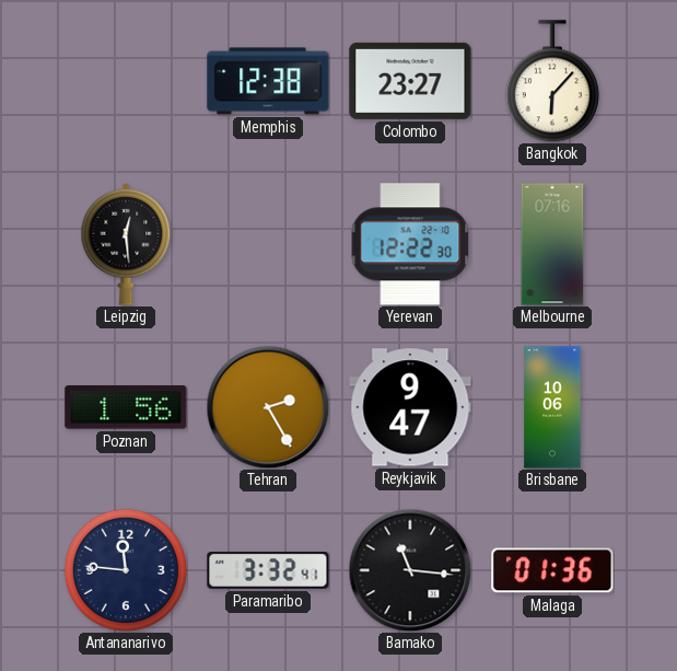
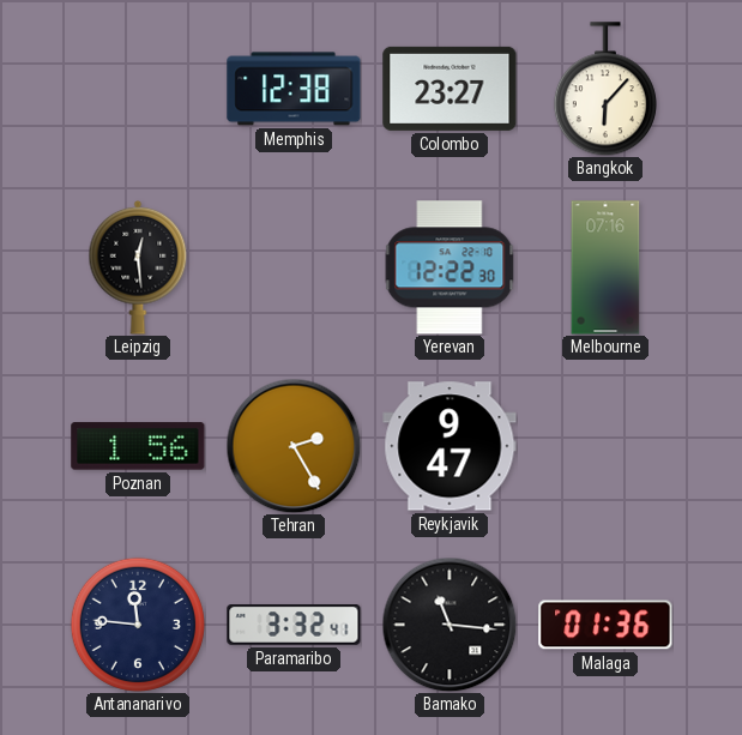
Brisbane: 10:06 -> none
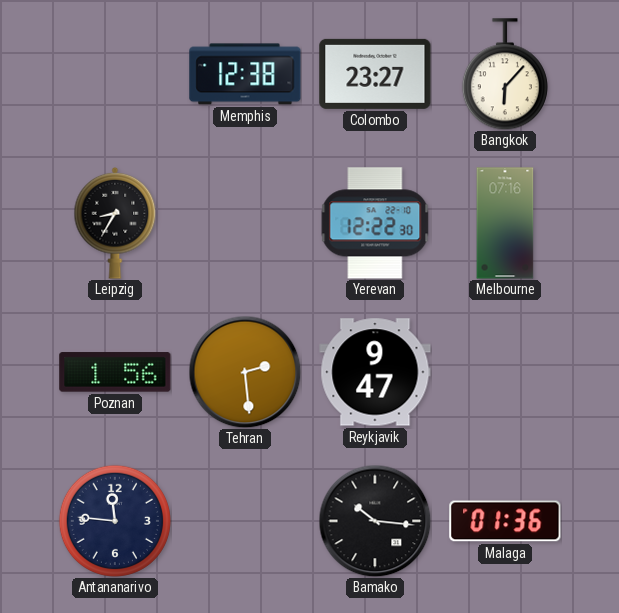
Leipzig: 12:29 -> 8:35
Tehran: 2:25 -> 2:29
Paramaribo: 3:32 -> none
Bamako: 11:16 -> 10:16
